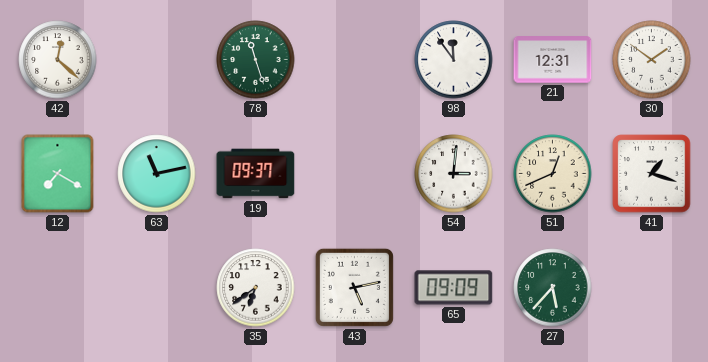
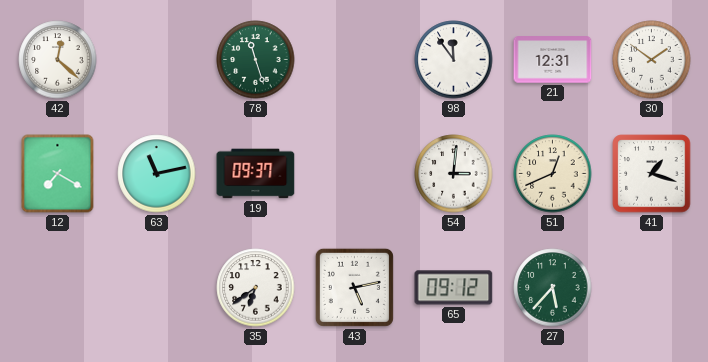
65: 09:09 -> 09:12
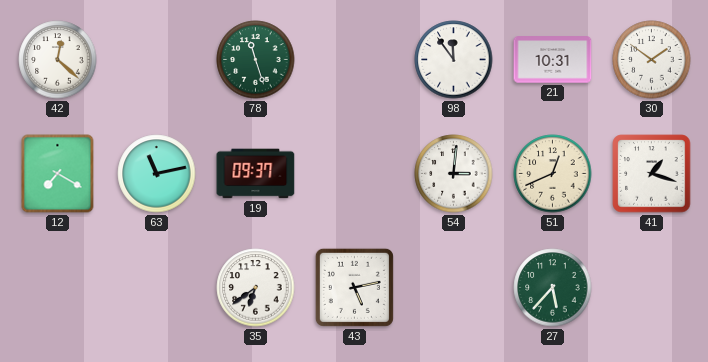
21: 12:31 -> 10:31
65: 09:12 -> none
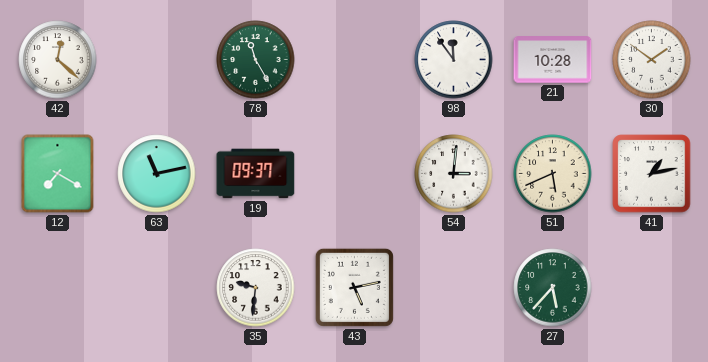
78: 11:27 -> 11:25
21: 10:31 -> 10:28
51: 12:41 -> 5:41
41: 1:18 -> 1:13
35: 6:39 -> 9:31
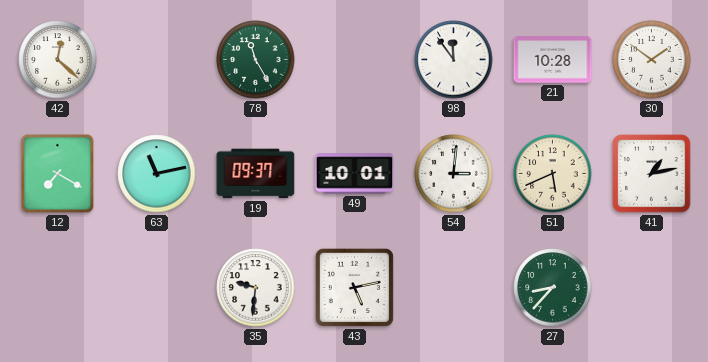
49: none -> 10:01
27: 5:37 -> 8:37
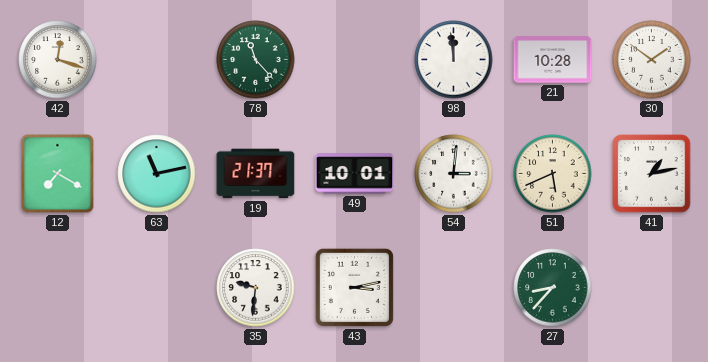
42: 12:22 -> 12:18
78: 11:25 -> 11:23
98: 11:54 -> 11:59
19: 09:37 -> 21:37
43: 5:13 -> 3:13
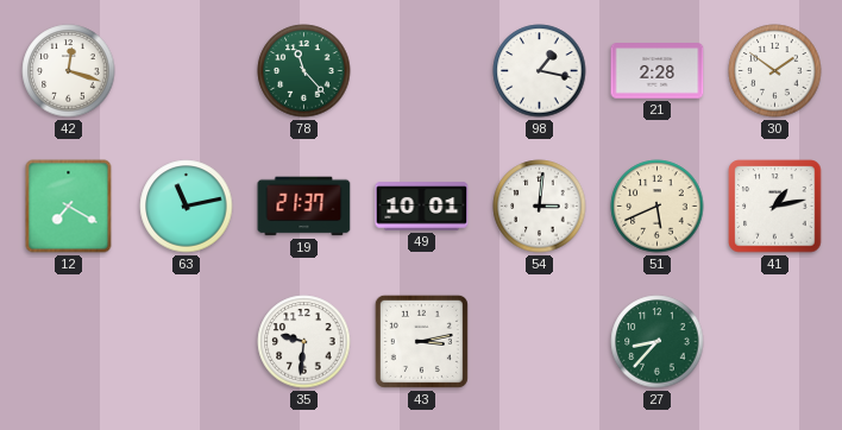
98: 11:59 -> 1:17
21: 10:28 -> 2:28
